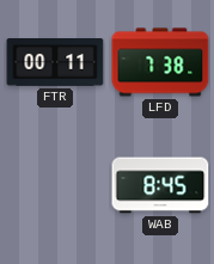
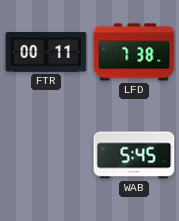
WAB: 8:45 -> 5:45
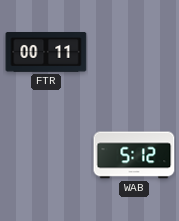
LFD: 7:38 -> none
WAB: 5:45 -> 5:12
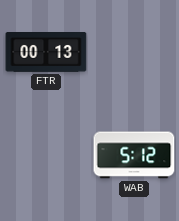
FTR: 00:11 -> 00:13
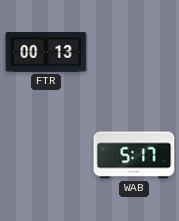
WAB: 5:12 -> 5:17
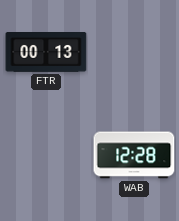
WAB: 5:17 -> 12:28
